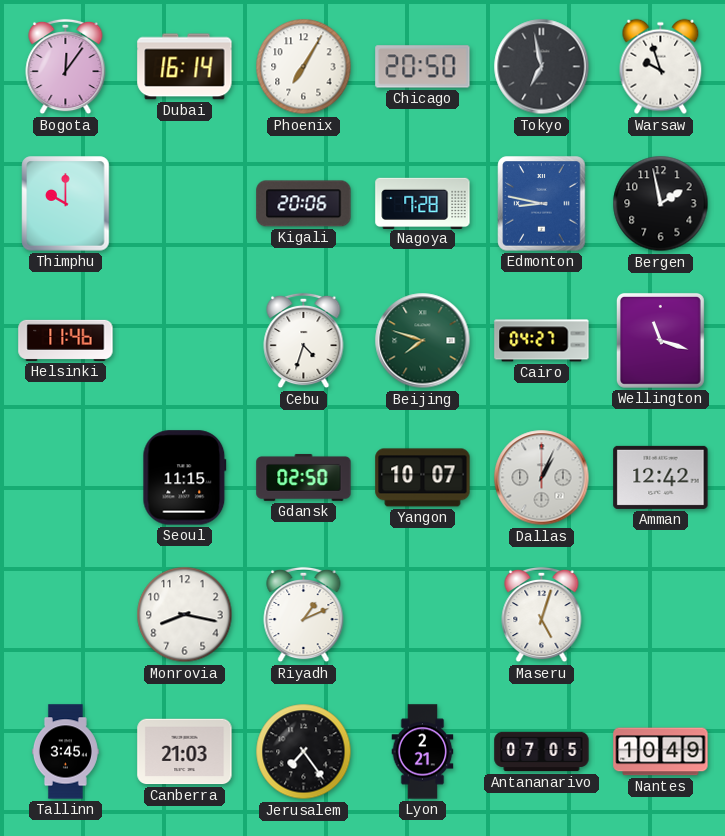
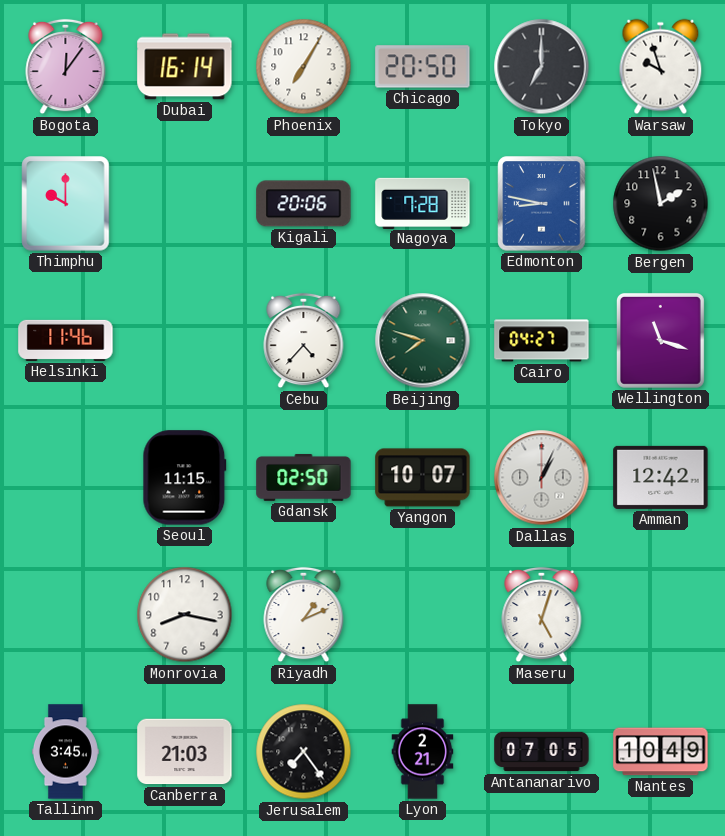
Tokyo: 6:58 -> 7:00
Cebu: 4:33 -> 4:37
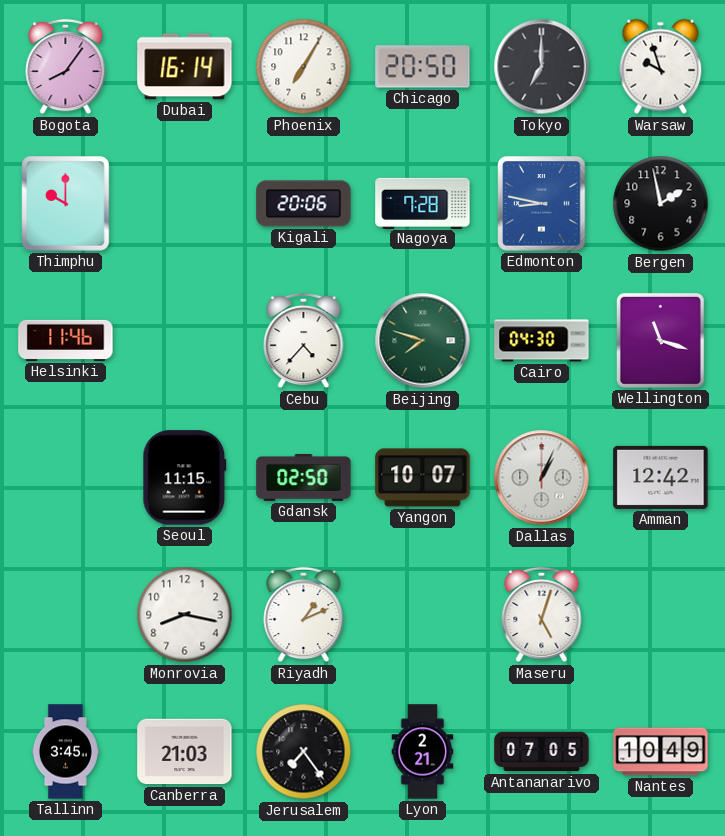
Bogota: 12:06 -> 8:06
Cairo: 04:27 -> 04:30
